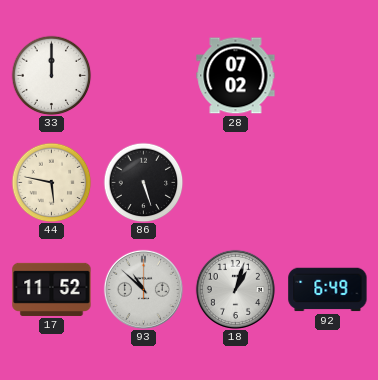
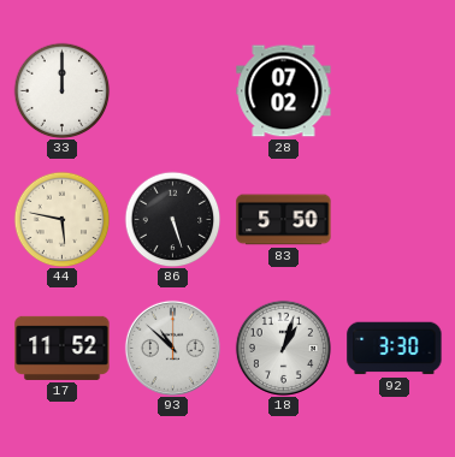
83: none -> 5:50
92: 6:49 -> 3:30
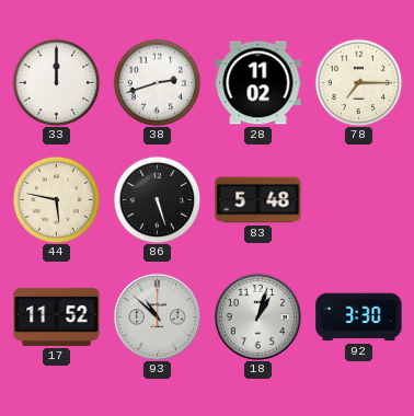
38: none -> 2:42
28: 07:02 -> 11:02
78: none -> 7:15
83: 5:50 -> 5:48
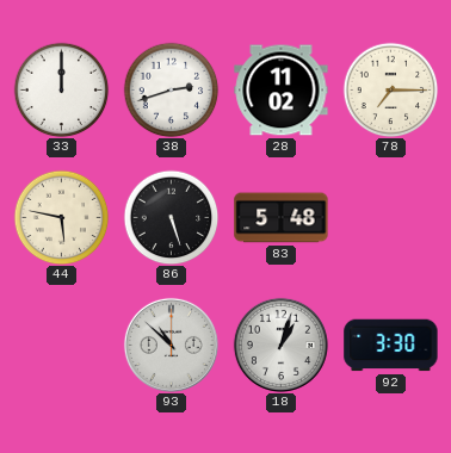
17: 11:52 -> none
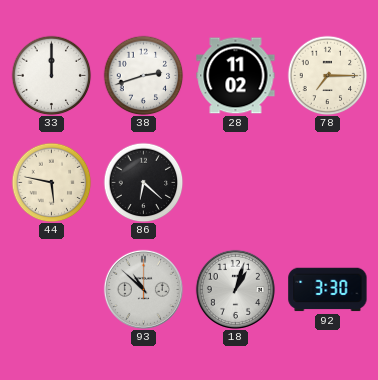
86: 5:27 -> 6:22
83: 5:48 -> none
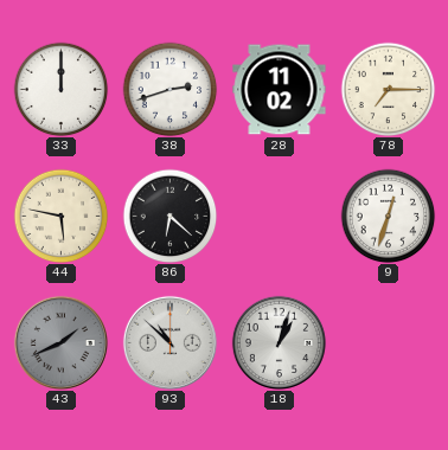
9: none -> 12:33
43: none -> 1:41
92: 3:30 -> none
